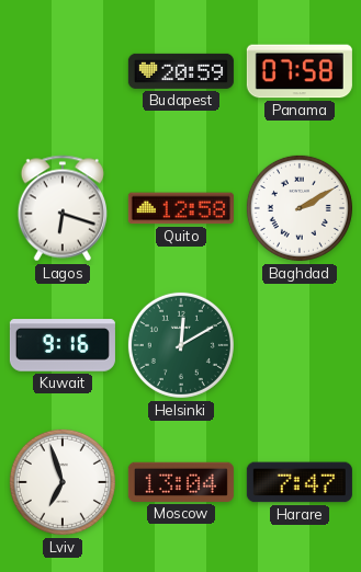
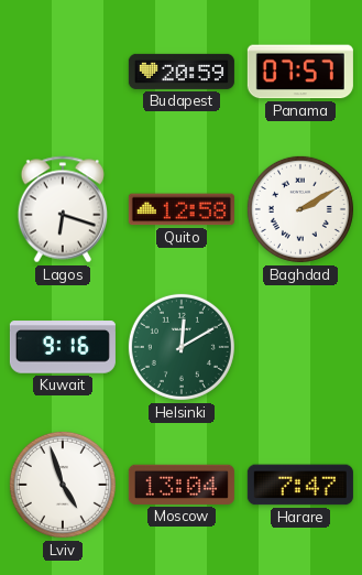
Panama: 07:58 -> 07:57
Lviv: 6:57 -> 4:57
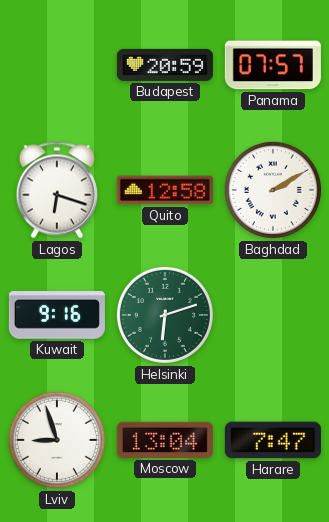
Helsinki: 12:10 -> 6:12
Lviv: 4:57 -> 8:57
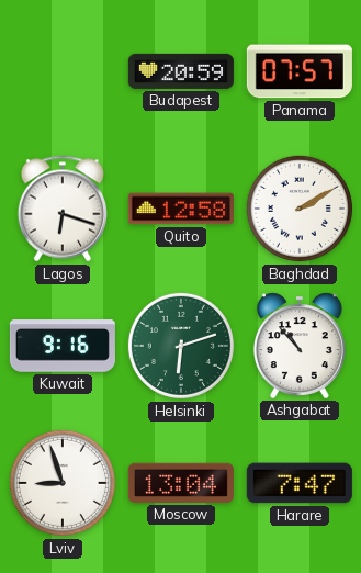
Ashgabat: none -> 10:53
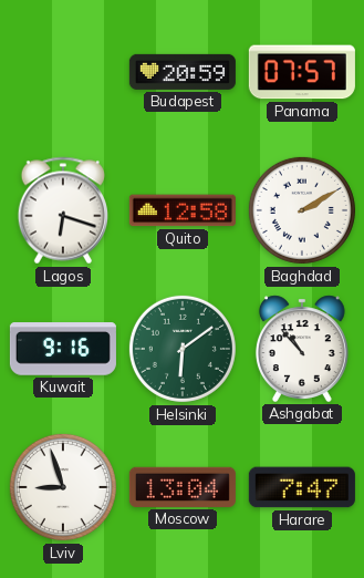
Helsinki: 6:12 -> 6:09
